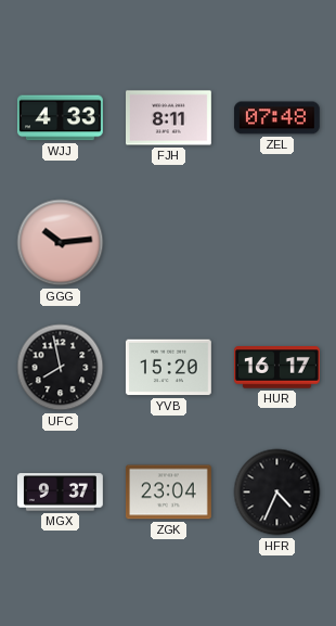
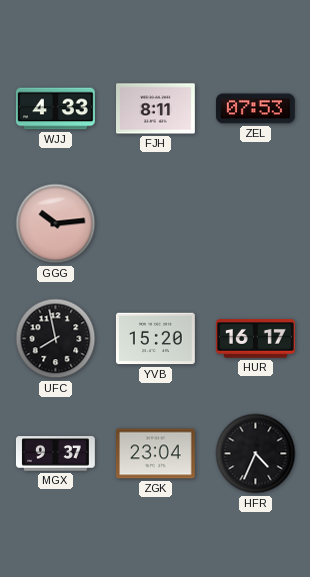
ZEL: 07:48 -> 07:53
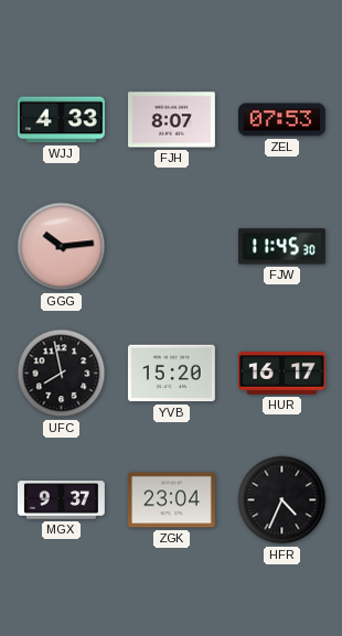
FJH: 8:11 -> 8:07
FJW: none -> 11:45
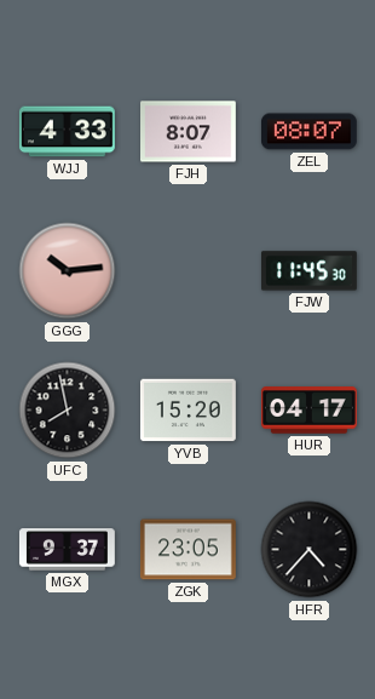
ZEL: 07:53 -> 08:07
HUR: 16:17 -> 04:17
ZGK: 23:04 -> 23:05
HFR: 4:34 -> 4:37
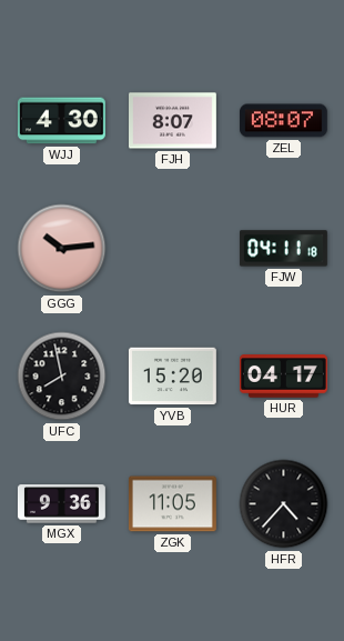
WJJ: 4:33 -> 4:30
FJW: 11:45 -> 04:11
MGX: 9:37 -> 9:36
ZGK: 23:05 -> 11:05
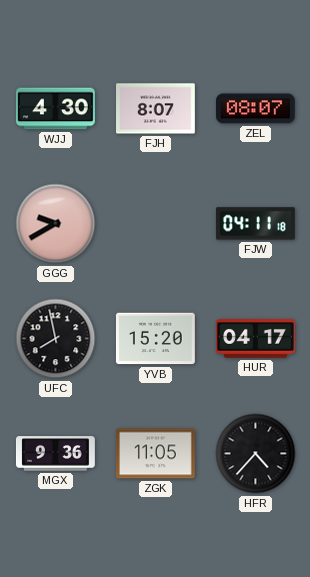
GGG: 10:14 -> 9:40
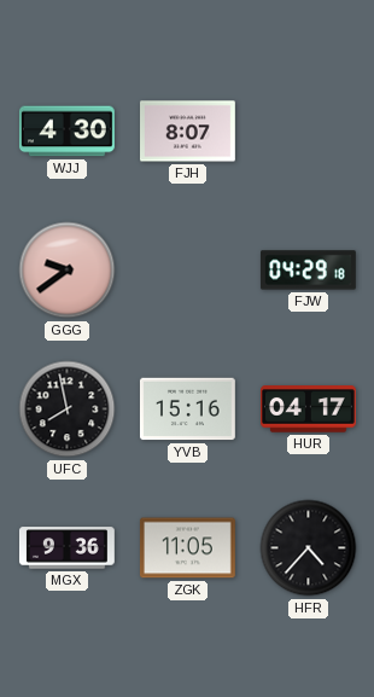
ZEL: 08:07 -> none
GGG: 9:40 -> 9:39
FJW: 04:11 -> 04:29
YVB: 15:20 -> 15:16
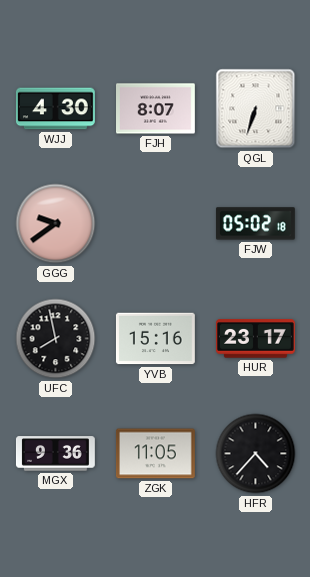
QGL: none -> 6:33
FJW: 04:29 -> 05:02
HUR: 04:17 -> 23:17
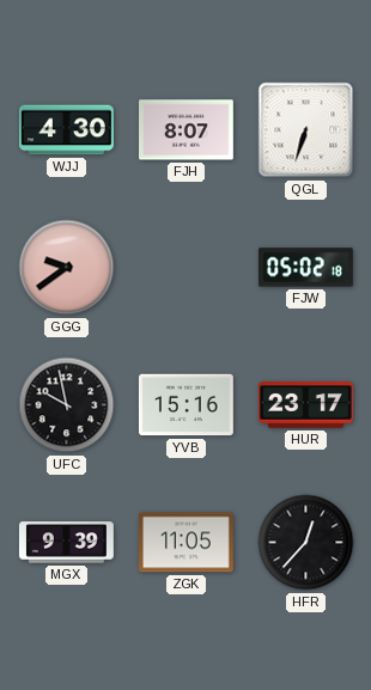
UFC: 7:58 -> 9:58
MGX: 9:36 -> 9:39
HFR: 4:37 -> 12:37
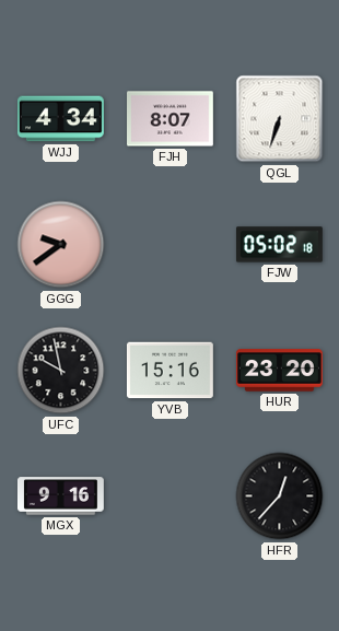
WJJ: 4:30 -> 4:34
HUR: 23:17 -> 23:20
MGX: 9:39 -> 9:16
ZGK: 11:05 -> none
